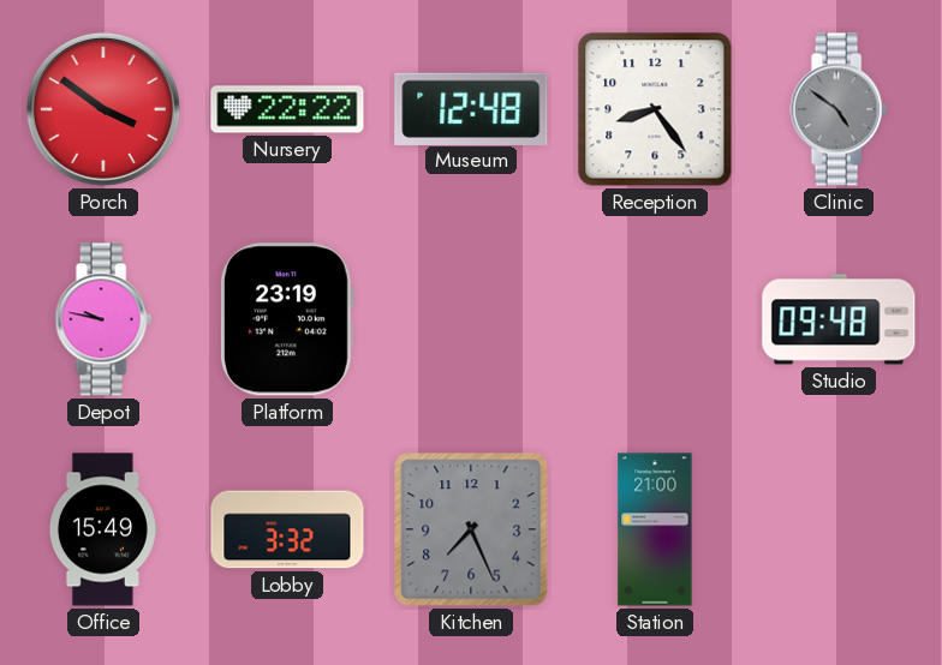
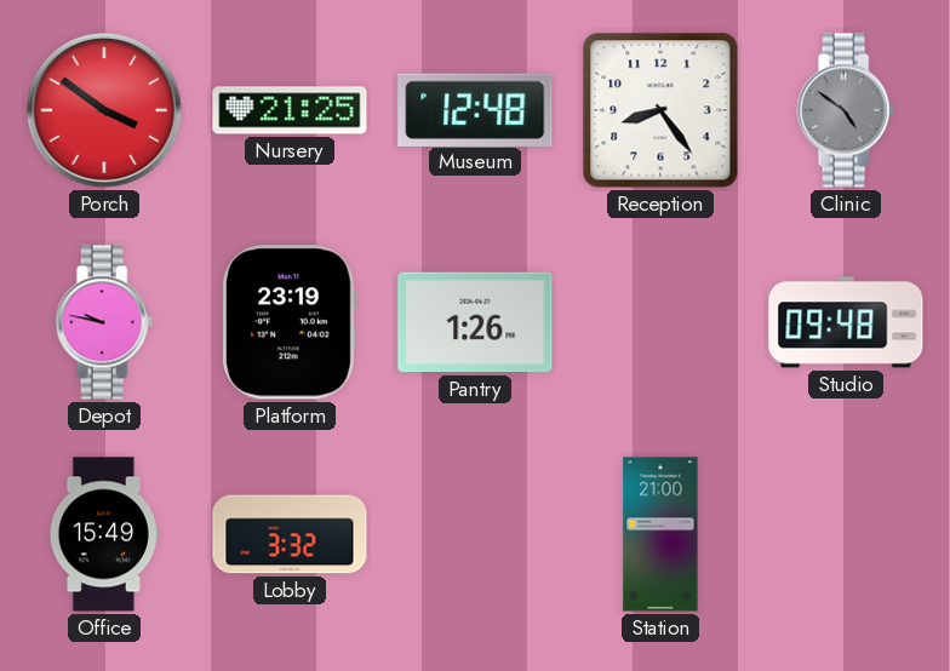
Nursery: 22:22 -> 21:25
Pantry: none -> 1:26
Kitchen: 7:26 -> none
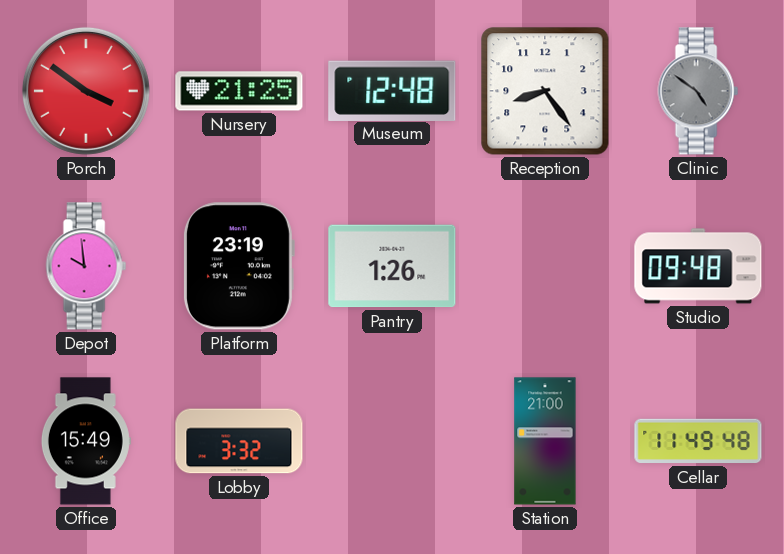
Depot: 9:47 -> 9:59
Cellar: none -> 11:49
